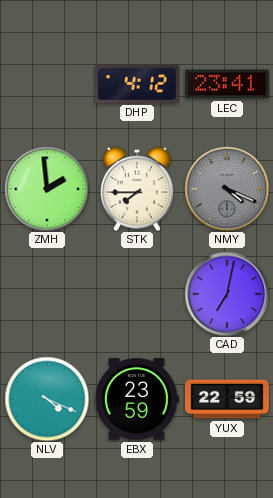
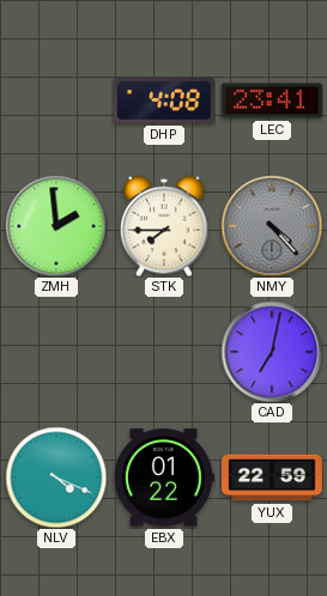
DHP: 4:12 -> 4:08
NMY: 4:19 -> 4:23
EBX: 23:59 -> 01:22
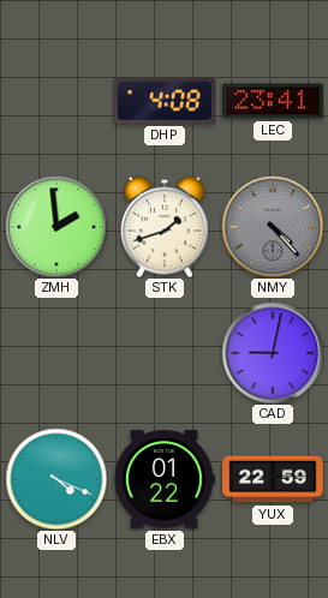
STK: 7:45 -> 1:42
CAD: 7:02 -> 9:02
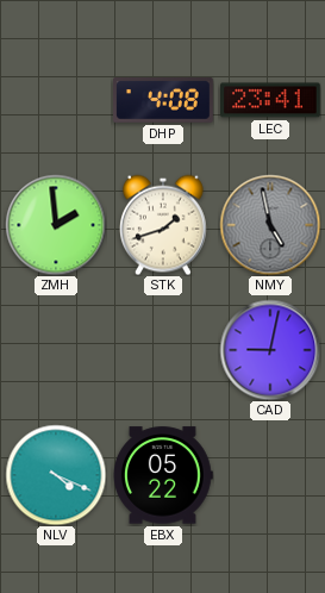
NMY: 4:23 -> 4:58
EBX: 01:22 -> 05:22
YUX: 22:59 -> none
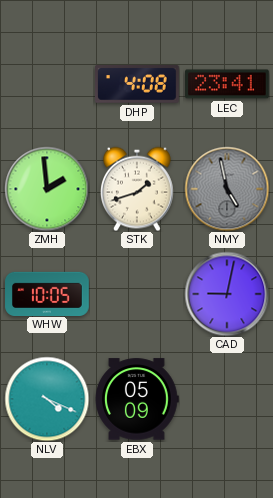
WHW: none -> 10:05
EBX: 05:22 -> 05:09
